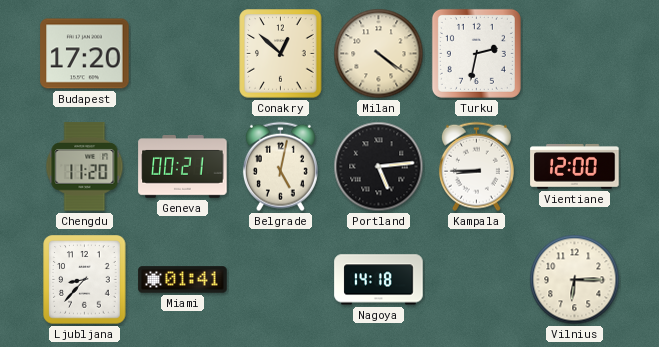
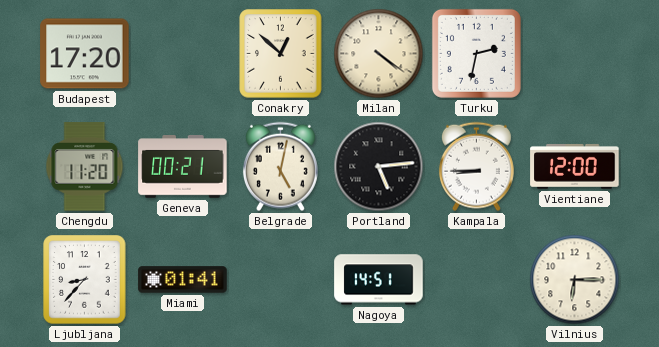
Nagoya: 14:18 -> 14:51
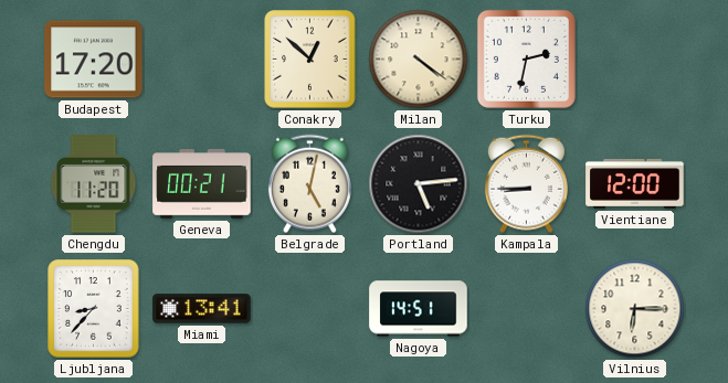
Miami: 01:41 -> 13:41
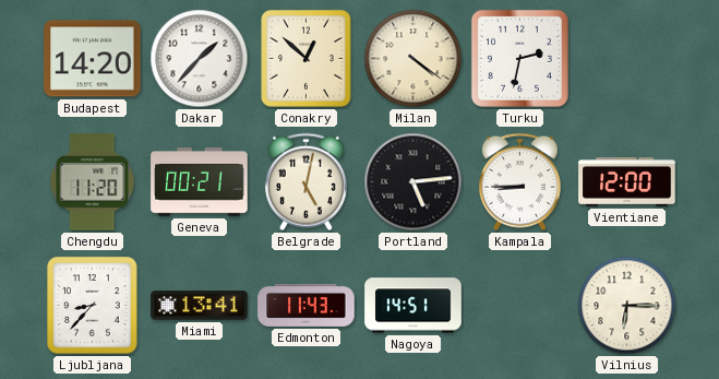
Budapest: 17:20 -> 14:20
Dakar: none -> 1:37
Edmonton: none -> 11:43
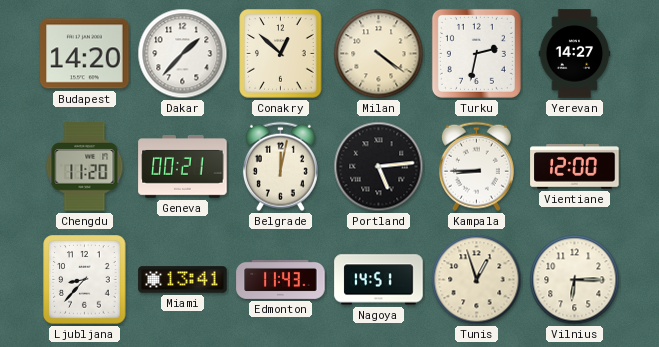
Yerevan: none -> 14:27
Belgrade: 5:02 -> 12:02
Tunis: none -> 12:57
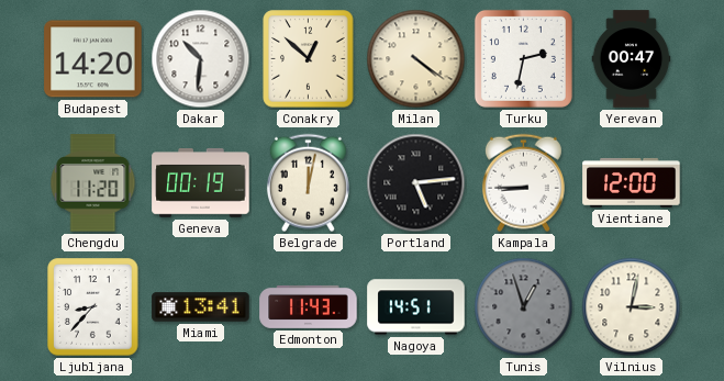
Dakar: 1:37 -> 10:31
Yerevan: 14:27 -> 00:47
Geneva: 00:21 -> 00:19
Tunis dial: cream -> grey
Vilnius: 6:15 -> 3:02
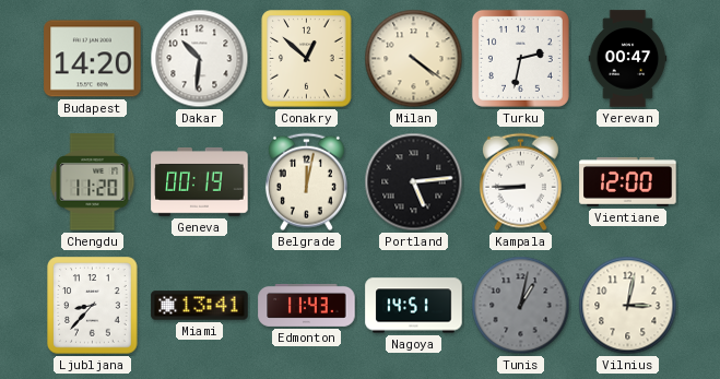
Tunis: 12:57 -> 1:02
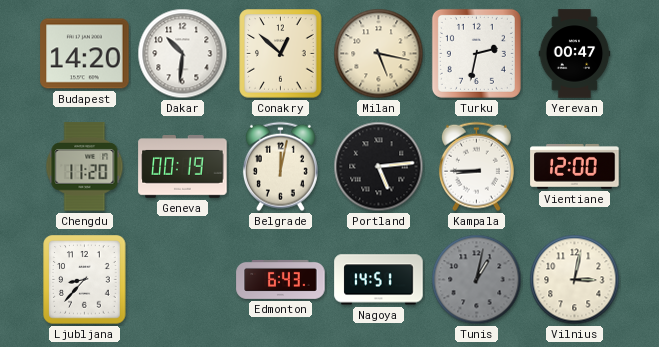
Milan: 4:21 -> 5:17
Miami: 13:41 -> none
Edmonton: 11:43 -> 6:43
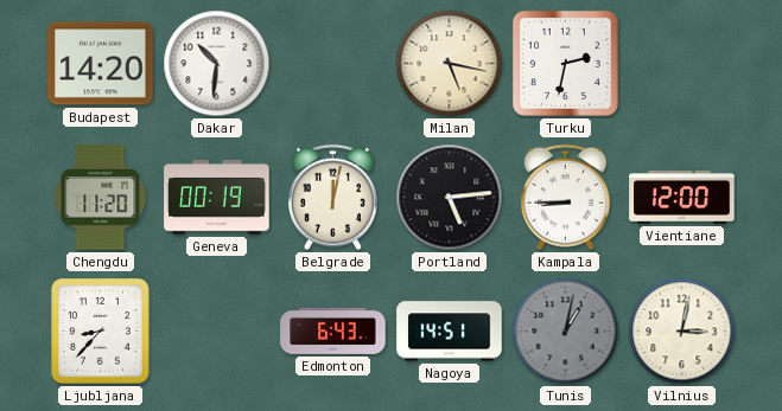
Conakry: 12:52 -> none
Yerevan: 00:47 -> none
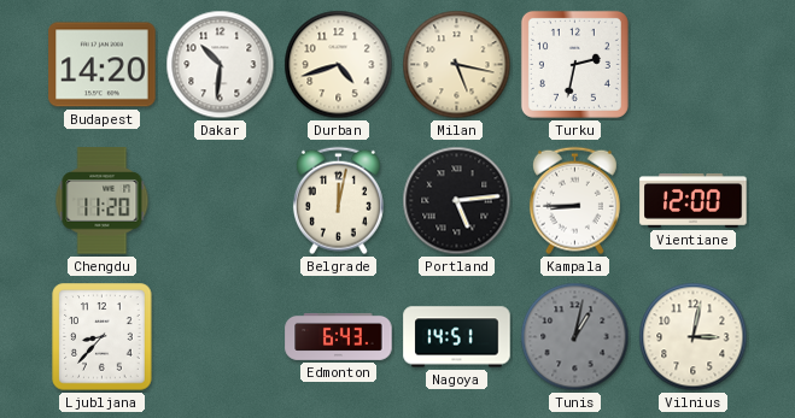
Durban: none -> 4:42
Geneva: 00:19 -> none
